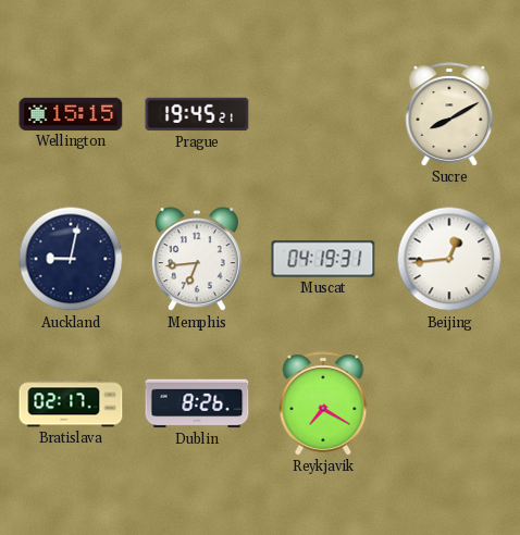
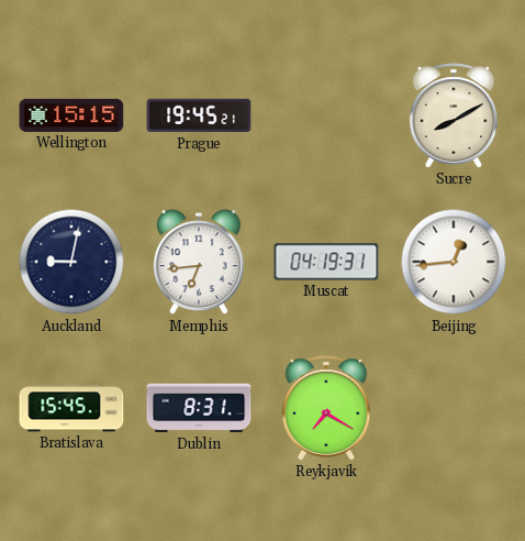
Bratislava: 02:17 -> 15:45
Dublin: 8:26 -> 8:31
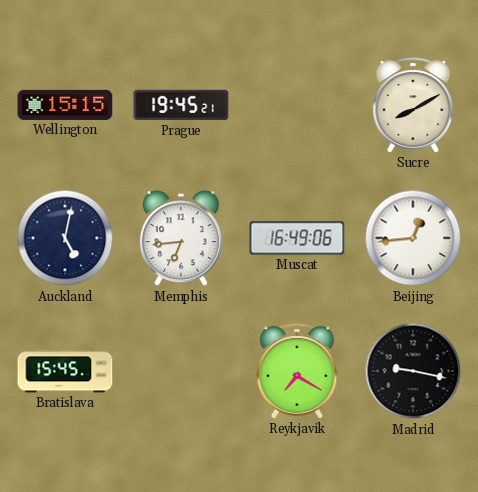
Auckland: 9:02 -> 5:02
Muscat: 04:19 -> 16:49
Dublin: 8:31 -> none
Madrid: none -> 9:17
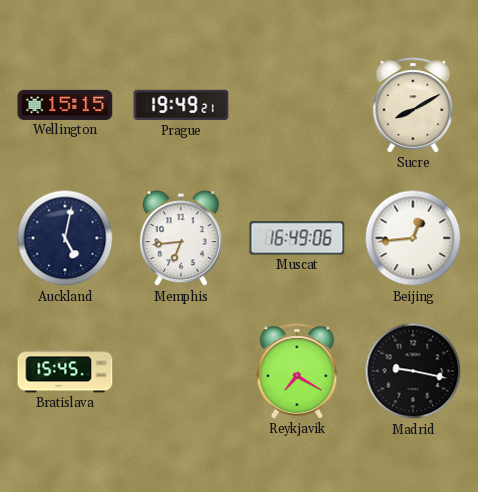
Prague: 19:45 -> 19:49
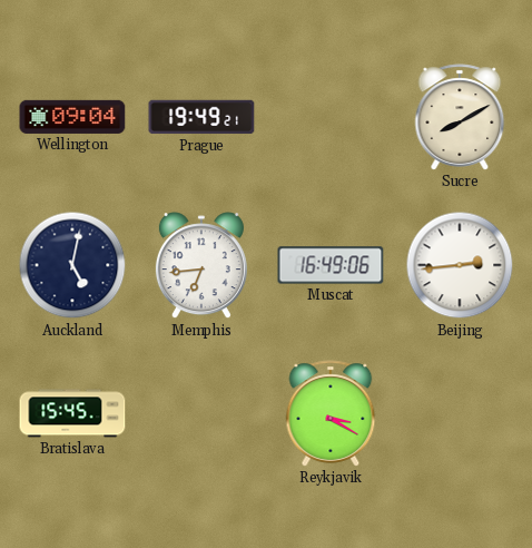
Wellington: 15:15 -> 09:04
Beijing: 12:44 -> 2:44
Reykjavik: 7:20 -> 3:20
Madrid: 9:17 -> none
